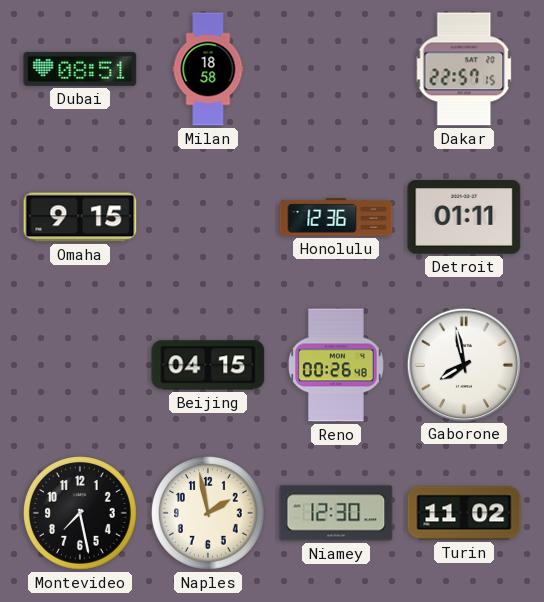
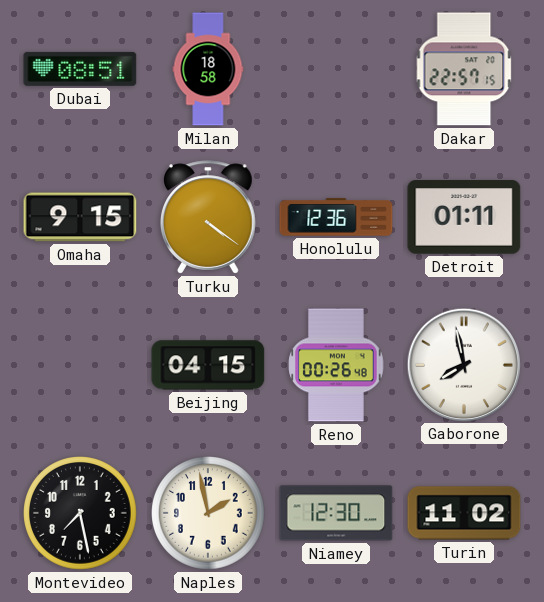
Turku: none -> 4:21
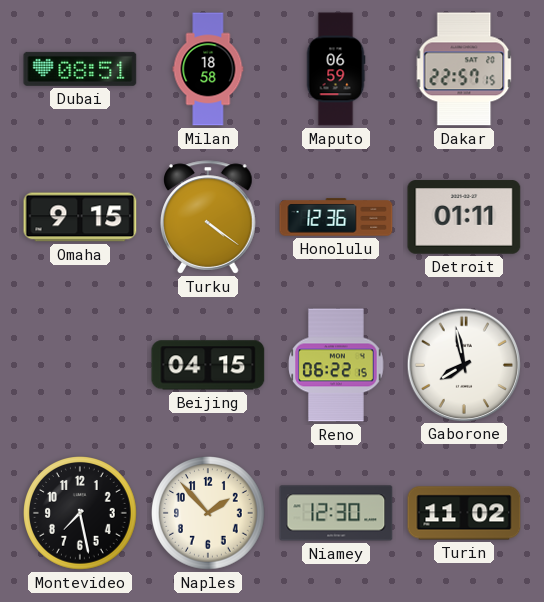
Maputo: none -> 06:59
Reno: 00:26 -> 06:22
Naples: 1:58 -> 1:53
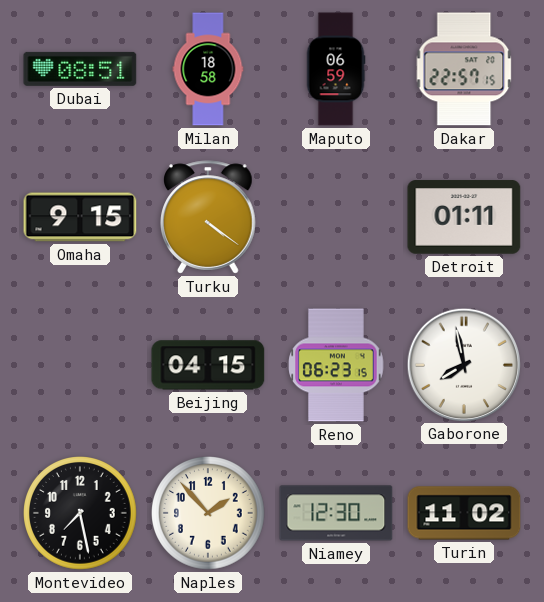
Honolulu: 12:36 -> none
Reno: 06:22 -> 06:23
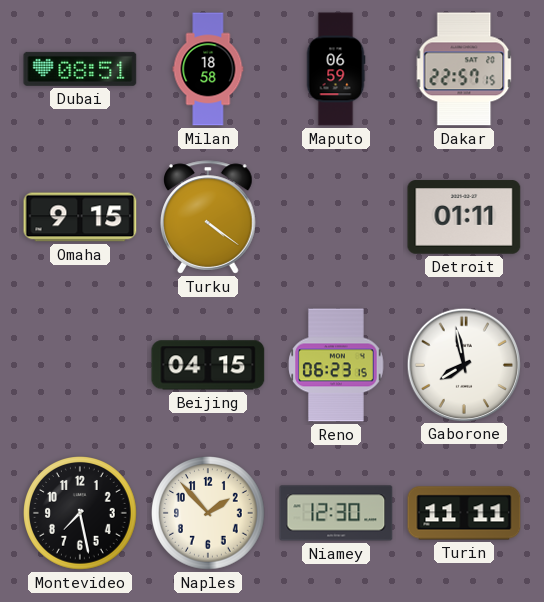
Turin: 11:02 -> 11:11
